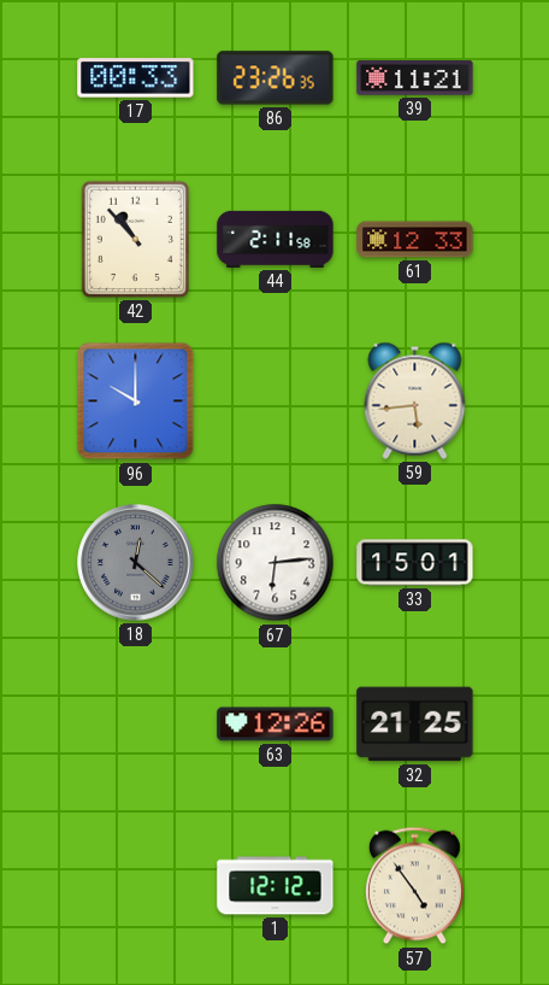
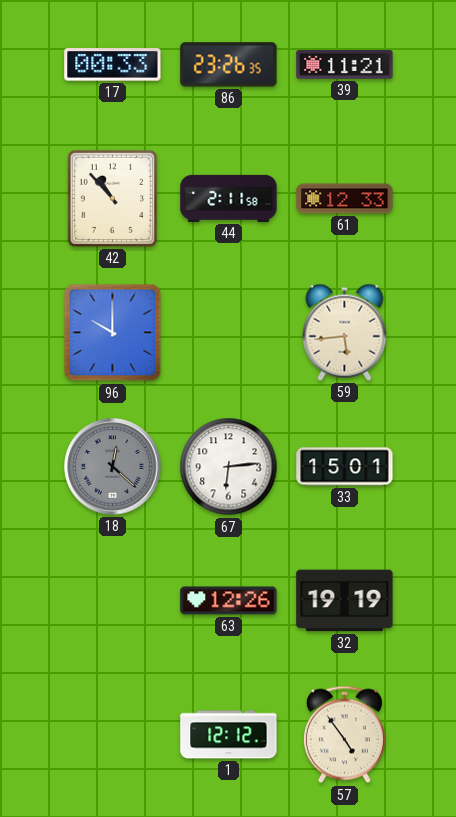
32: 21:25 -> 19:19
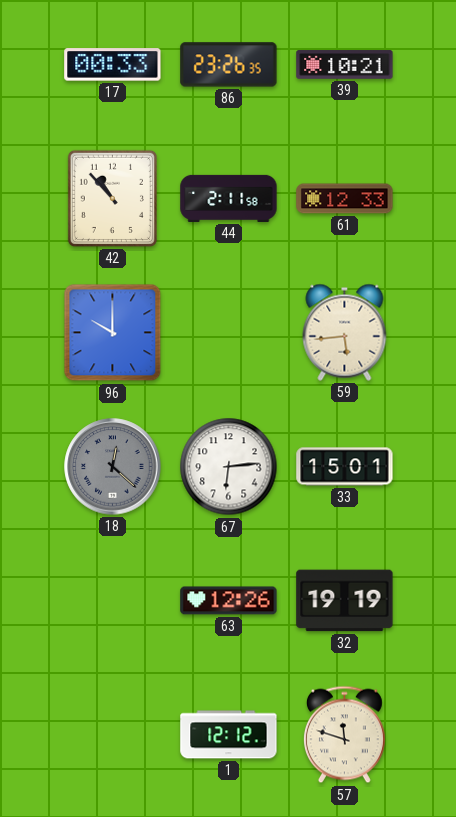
39: 11:21 -> 10:21
57: 4:54 -> 11:48
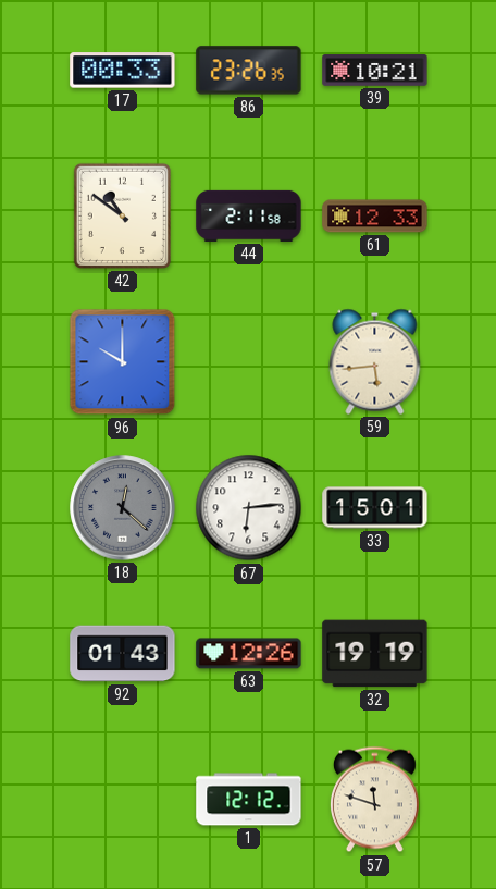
42: 10:53 -> 10:51
92: none -> 01:43
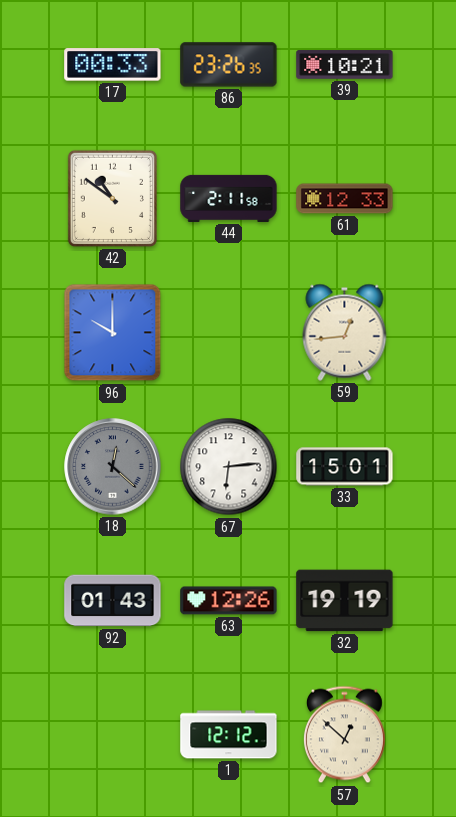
59: 5:44 -> 12:44
57: 11:48 -> 12:52
